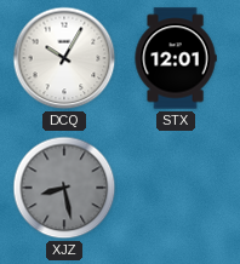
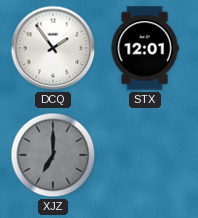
DCQ: 10:05 -> 1:54
XJZ: 8:28 -> 7:00
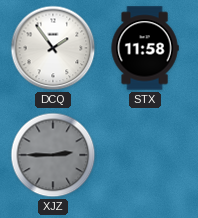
STX: 12:01 -> 11:58
XJZ: 7:00 -> 2:45
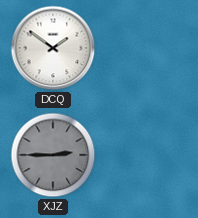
DCQ: 1:54 -> 1:51
STX: 11:58 -> none
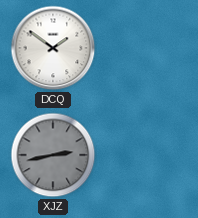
XJZ: 2:45 -> 2:43
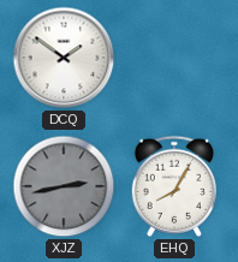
EHQ: none -> 8:05
